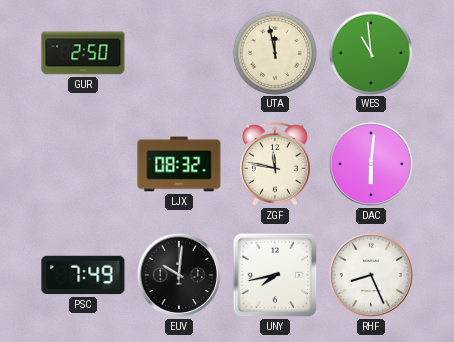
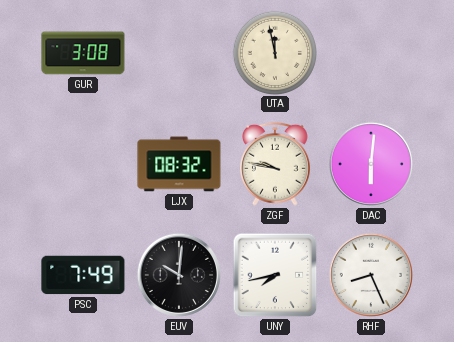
GUR: 2:50 -> 3:08
WES: 10:59 -> none
ZGF: 11:47 -> 9:47
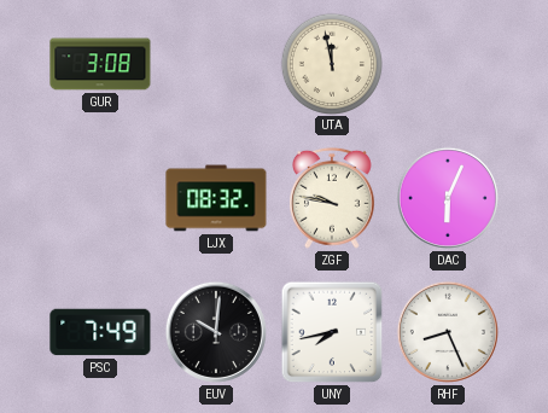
DAC: 6:01 -> 6:04
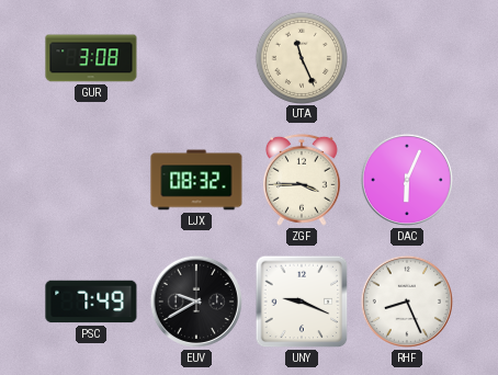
UTA: 11:58 -> 11:26
ZGF: 9:47 -> 3:45
EUV: 10:01 -> 9:40
UNY: 7:43 -> 9:19
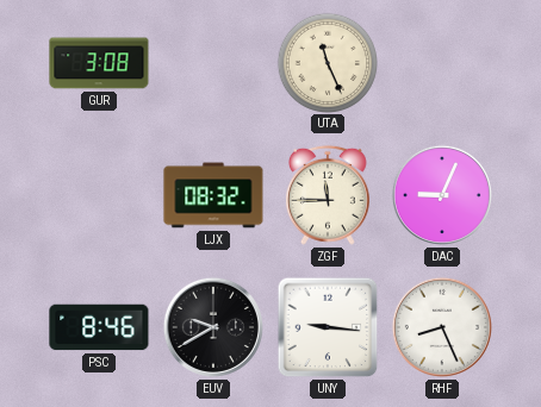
ZGF: 3:45 -> 11:45
DAC: 6:04 -> 9:04
PSC: 7:49 -> 8:46
UNY: 9:19 -> 9:16
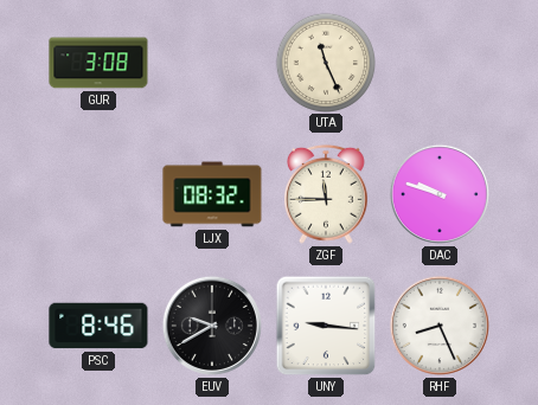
DAC: 9:04 -> 9:48
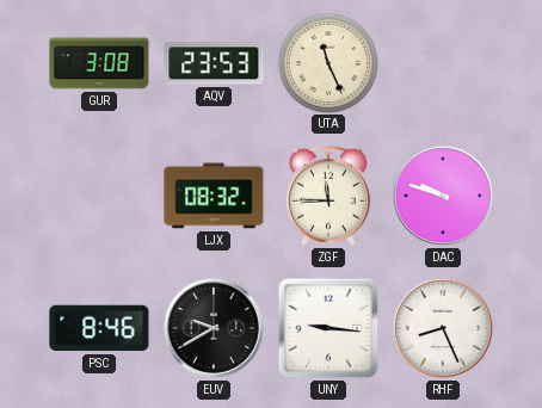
AQV: none -> 23:53
